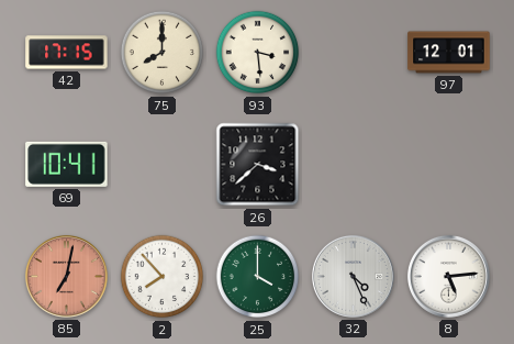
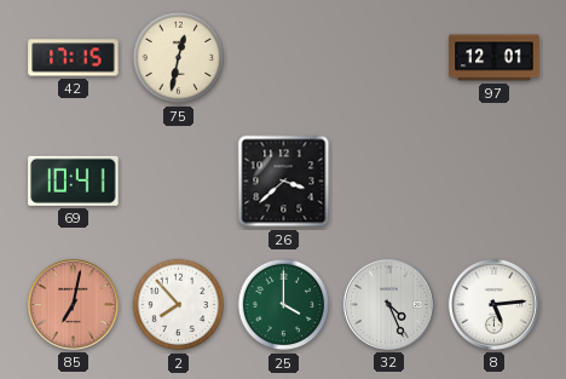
75: 8:00 -> 12:32
93: 3:29 -> none
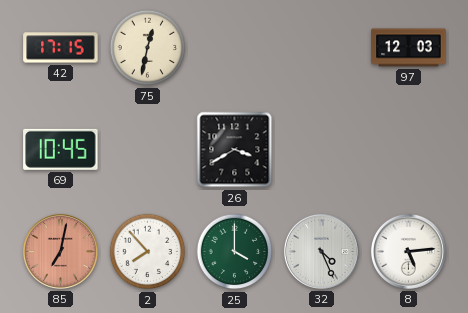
97: 12:01 -> 12:03
69: 10:41 -> 10:45
26: 3:38 -> 3:40
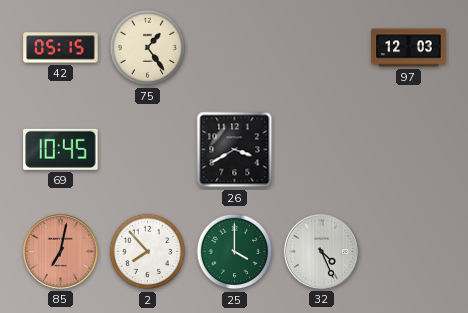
42: 17:15 -> 05:15
75: 12:32 -> 1:24
8: 5:14 -> none
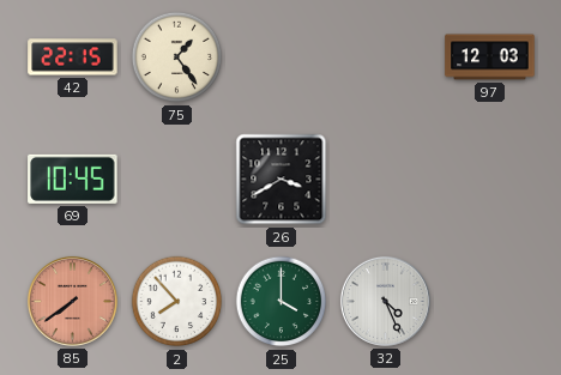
42: 05:15 -> 22:15
85: 7:02 -> 7:39
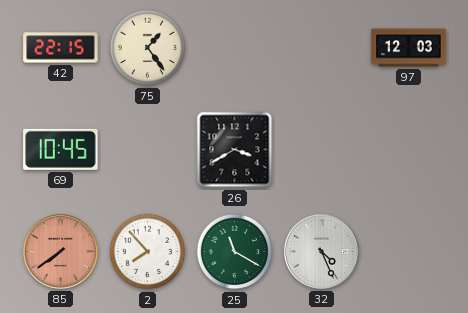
25: 4:00 -> 11:20
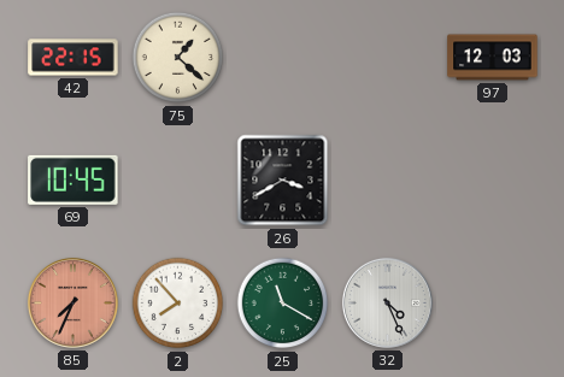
75: 1:24 -> 1:22
85: 7:39 -> 7:34
